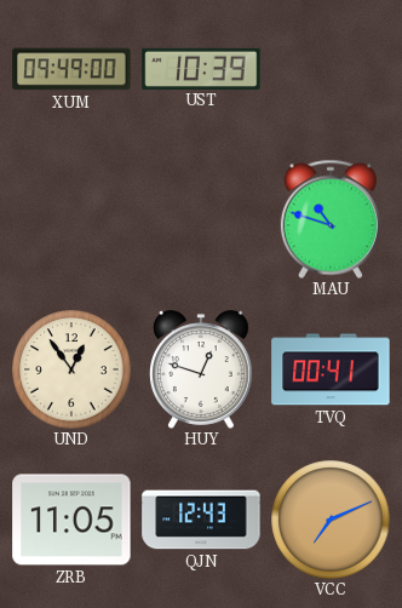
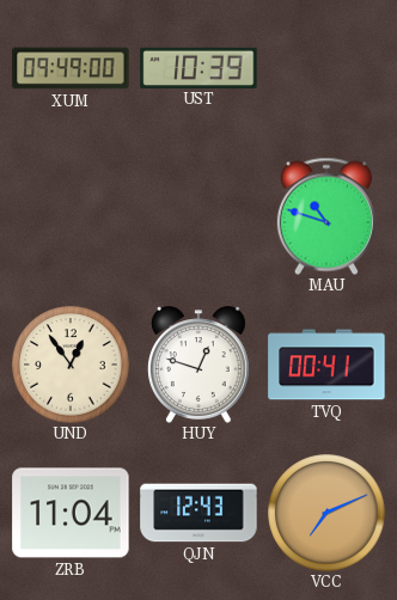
ZRB: 11:05 -> 11:04
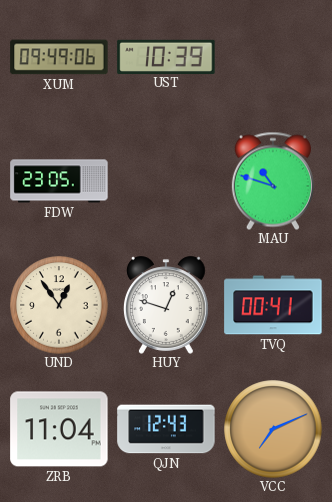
XUM: 09:49:00 -> 09:49:06
FDW: none -> 23:05
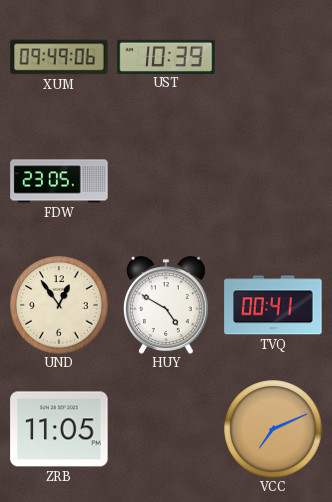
MAU: 10:48 -> none
HUY: 12:48 -> 4:50
ZRB: 11:04 -> 11:05
QJN: 12:43 -> none
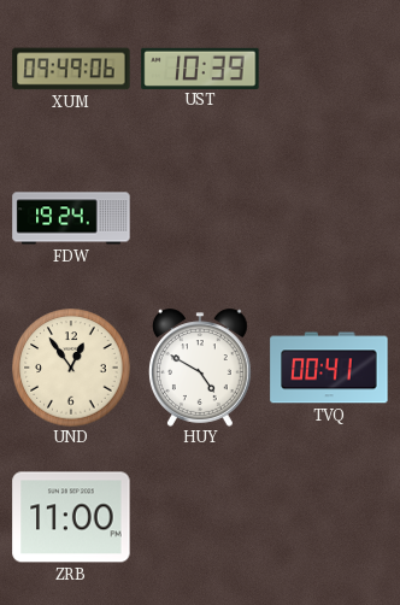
FDW: 23:05 -> 19:24
ZRB: 11:05 -> 11:00
VCC: 7:11 -> none
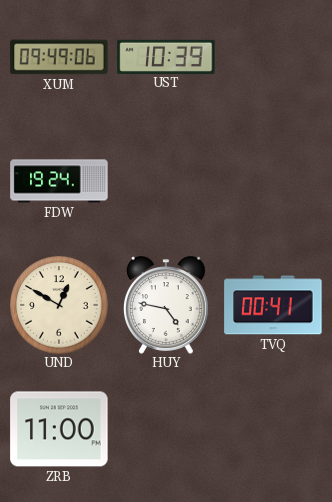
UND: 12:54 -> 12:50
HUY: 4:50 -> 4:47
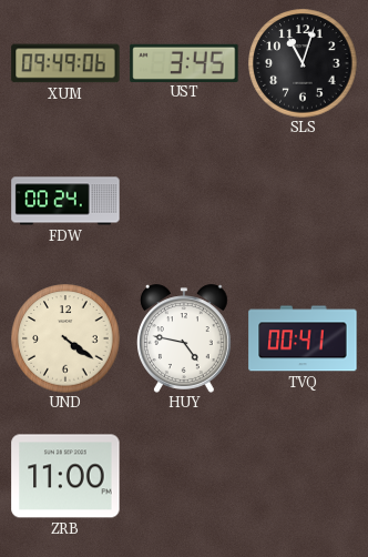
UST: 10:39 -> 3:45
SLS: none -> 11:03
FDW: 19:24 -> 00:24
UND: 12:50 -> 4:21
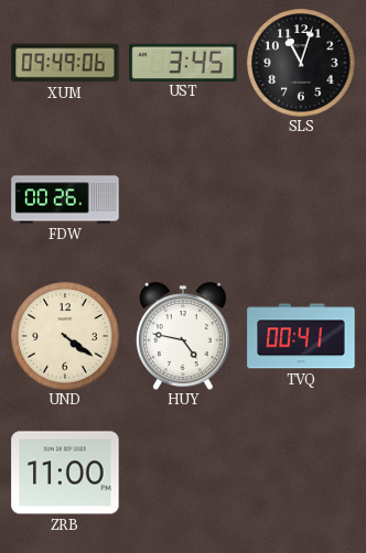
FDW: 00:24 -> 00:26
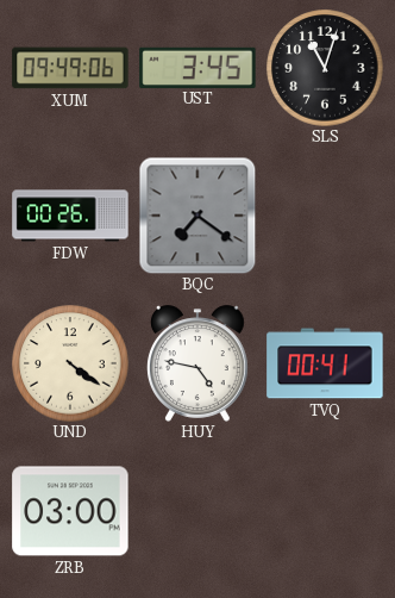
BQC: none -> 7:21
ZRB: 11:00 -> 03:00
